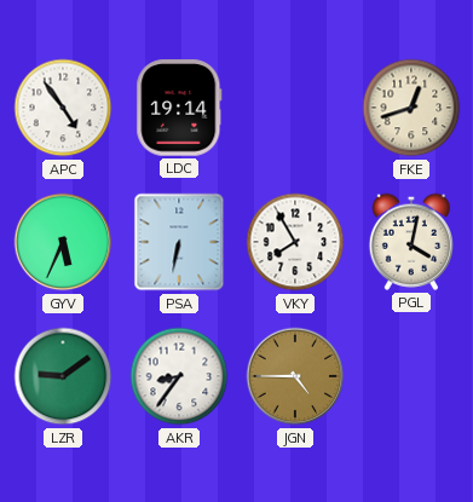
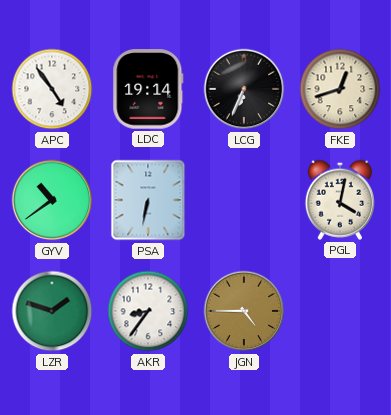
LCG: none -> 6:34
GYV: 5:34 -> 10:39
VKY: 7:55 -> none
LZR: 9:09 -> 1:48
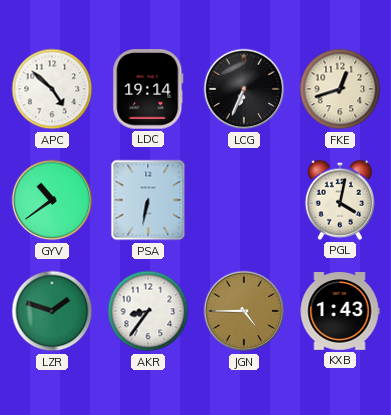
APC: 4:54 -> 4:52
KXB: none -> 1:43
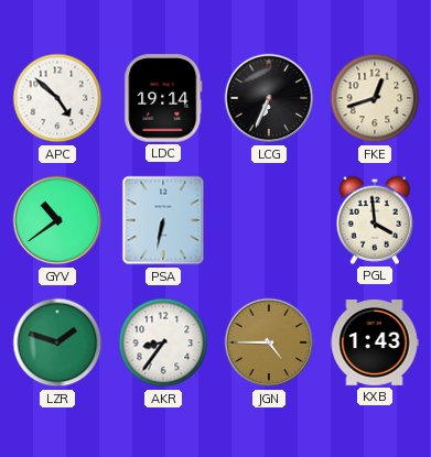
PGL: 4:02 -> 3:59
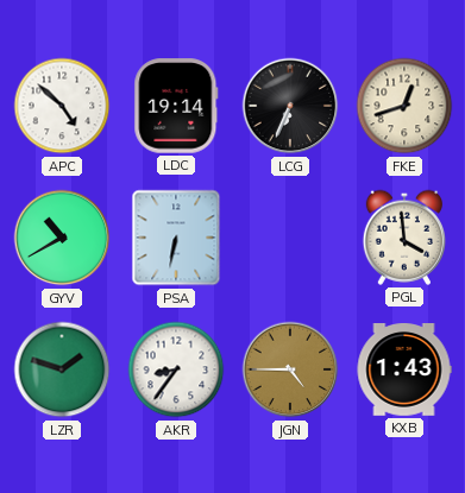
GYV: 10:39 -> 10:40
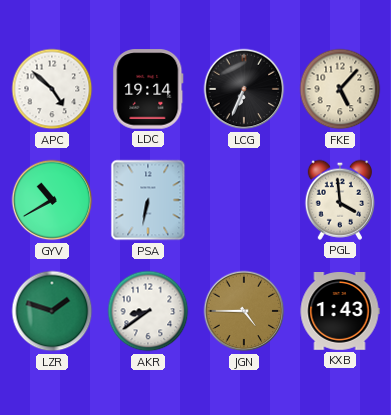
FKE: 12:42 -> 5:07
AKR: 8:36 -> 8:39
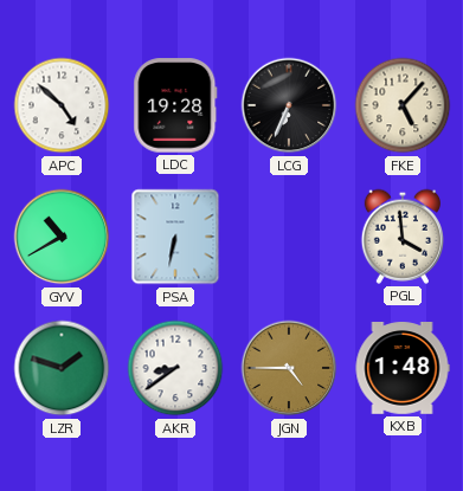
LDC: 19:14 -> 19:28
KXB: 1:43 -> 1:48
